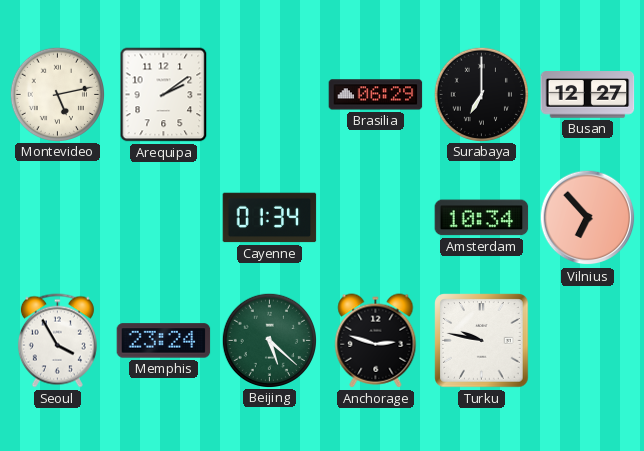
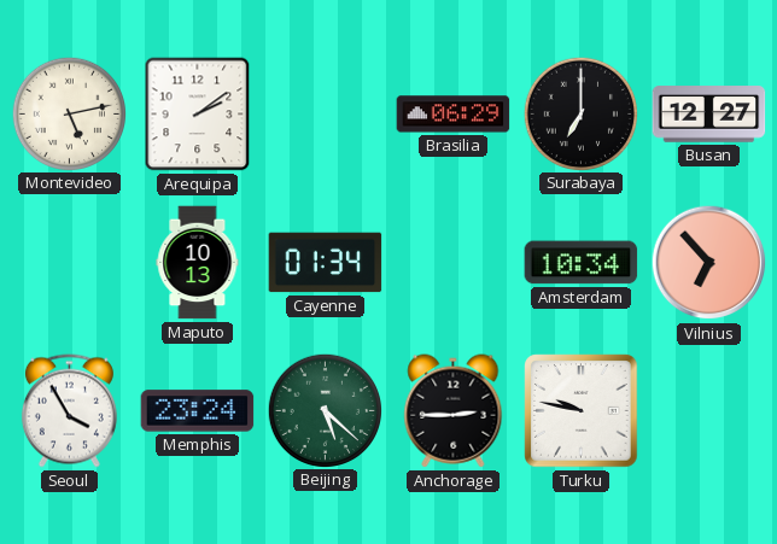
Maputo: none -> 10:13
Anchorage: 2:48 -> 2:45
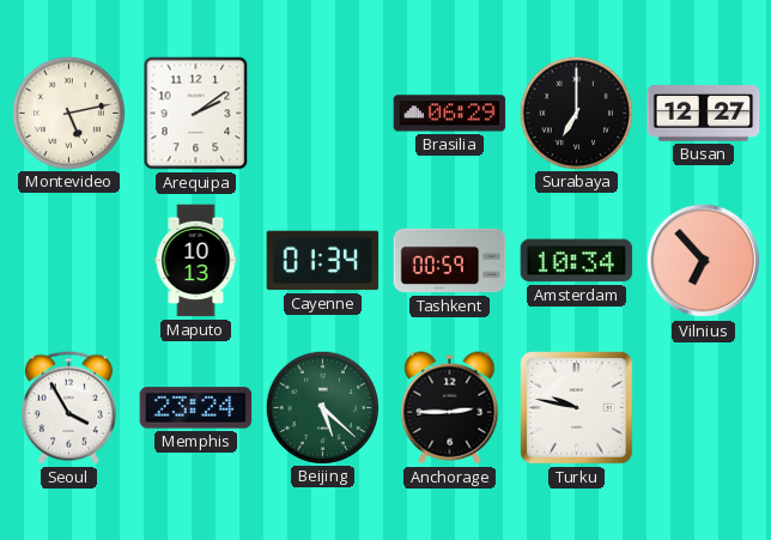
Tashkent: none -> 00:59
